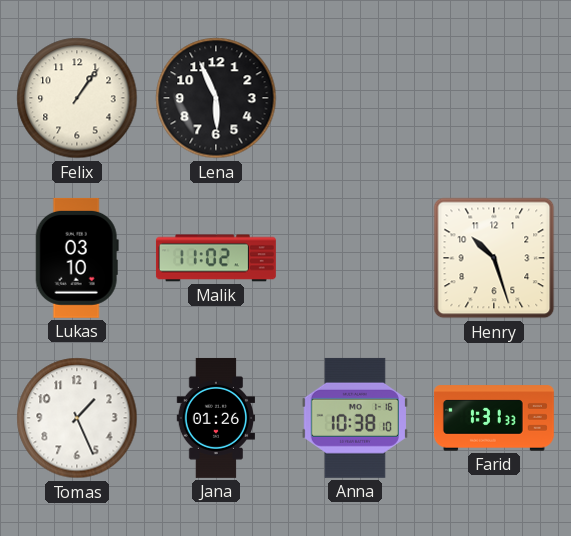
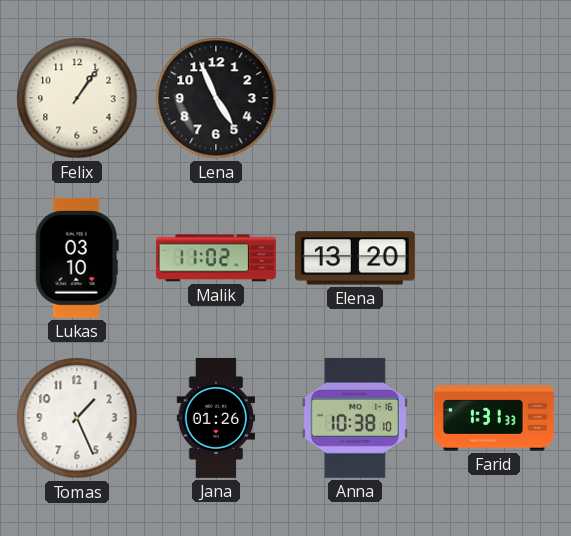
Lena: 5:56 -> 4:56
Elena: none -> 13:20
Henry: 10:27 -> none
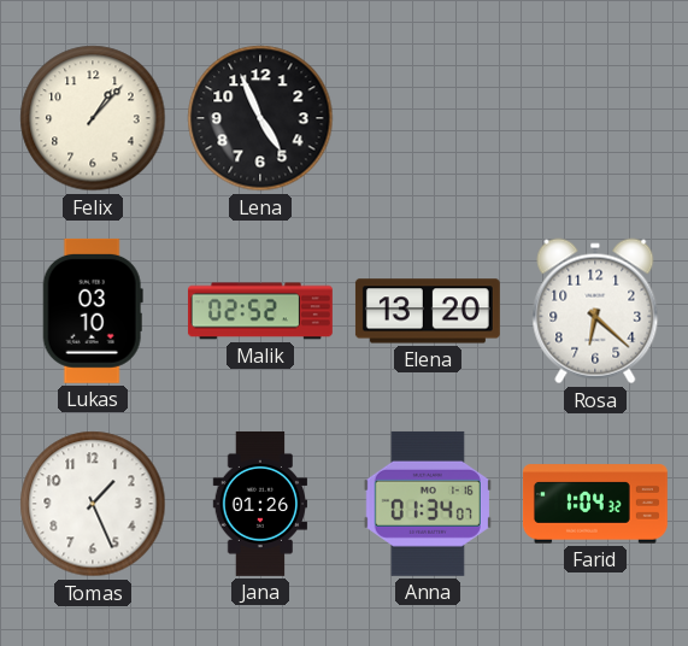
Felix: 1:06 -> 1:07
Malik: 11:02 -> 02:52
Rosa: none -> 6:22
Anna: 10:38 -> 01:34
Farid: 1:31 -> 1:04
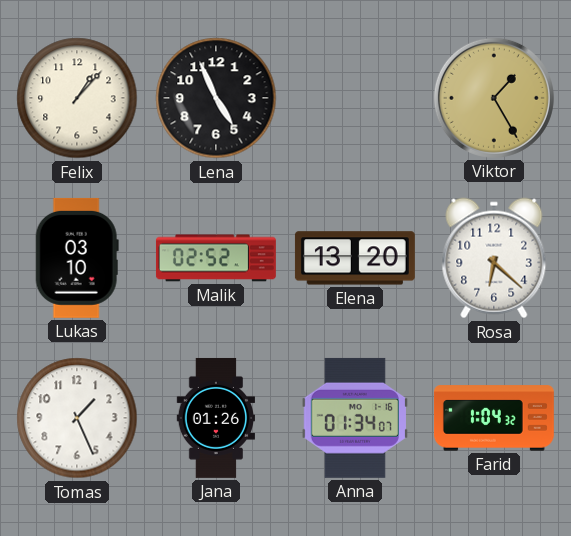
Viktor: none -> 1:25
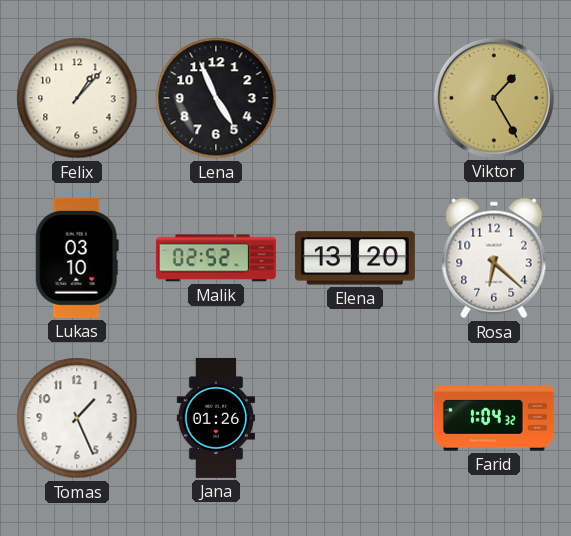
Anna: 01:34 -> none
